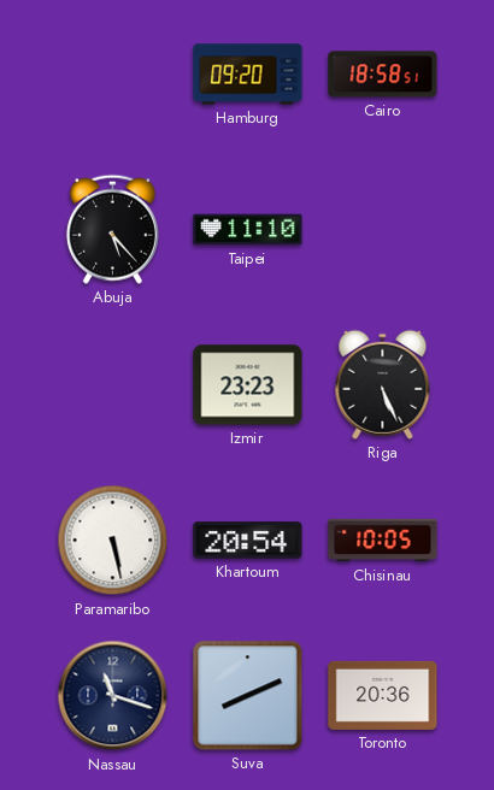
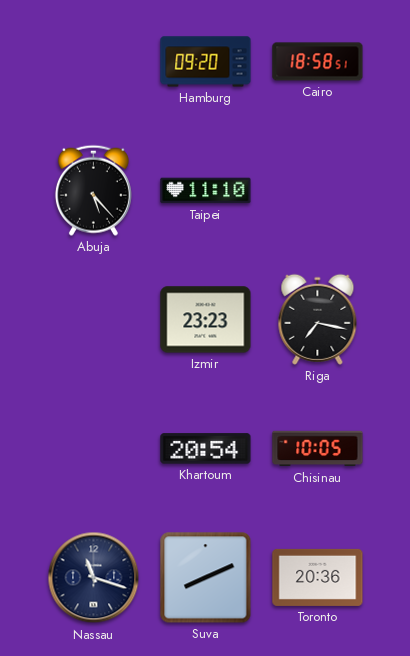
Riga: 5:26 -> 7:17
Paramaribo: 5:28 -> none
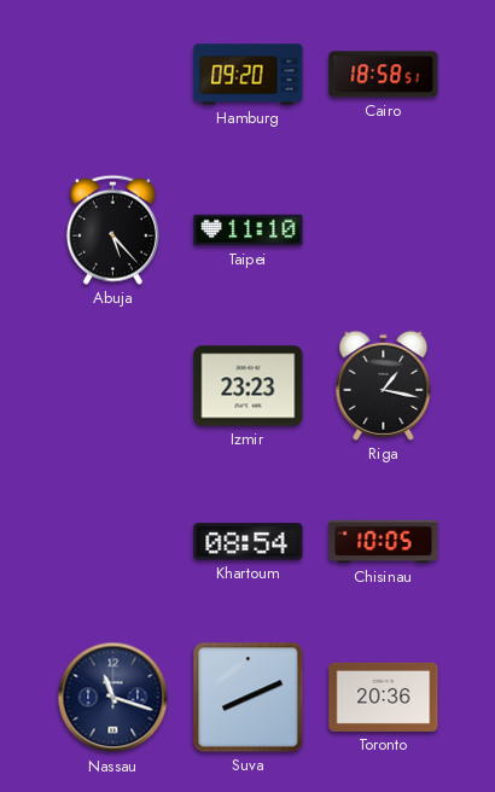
Riga: 7:17 -> 1:17
Khartoum: 20:54 -> 08:54
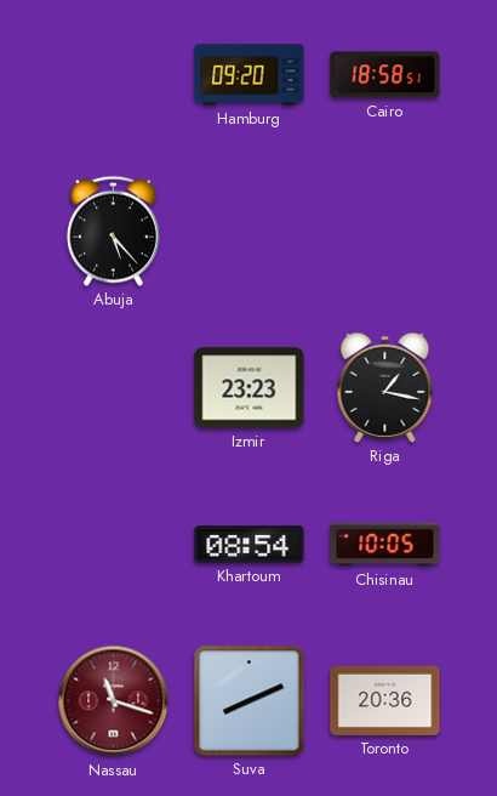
Taipei: 11:10 -> none
Nassau dial: navy -> burgundy
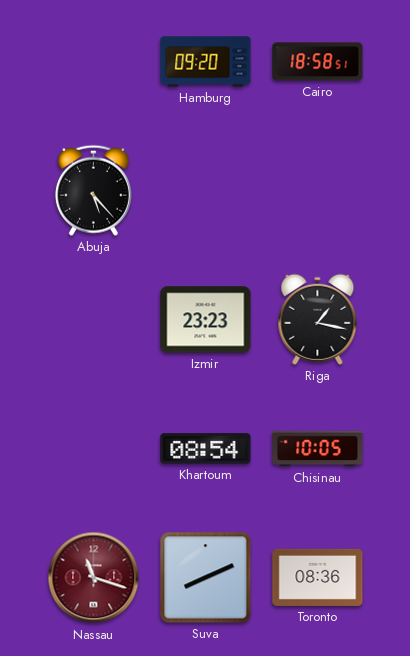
Toronto: 20:36 -> 08:36
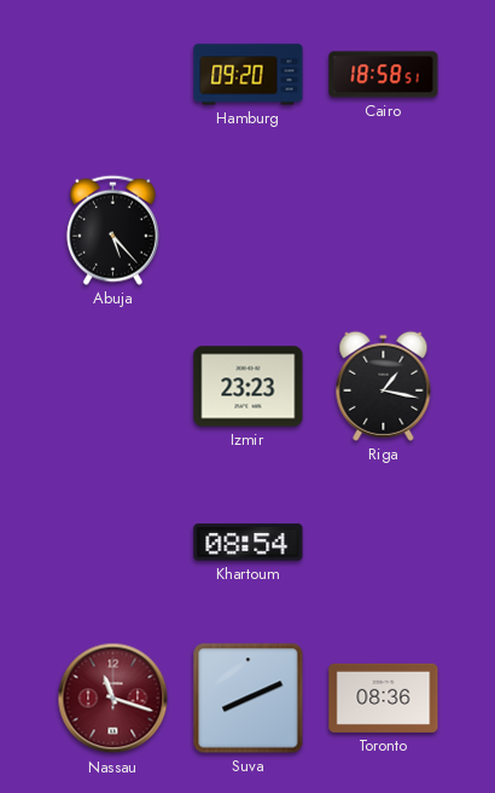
Chisinau: 10:05 -> none
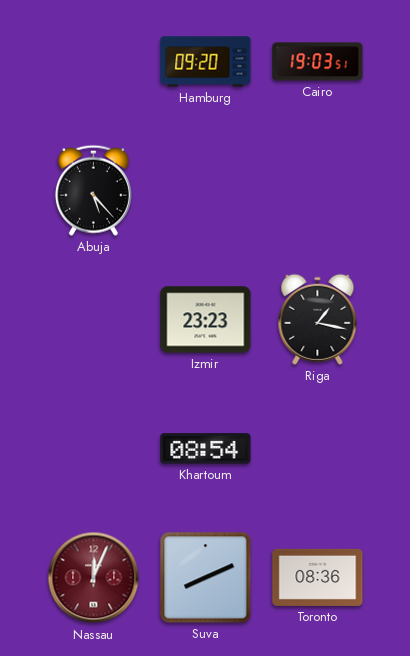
Cairo: 18:58 -> 19:03
Nassau: 11:18 -> 12:04
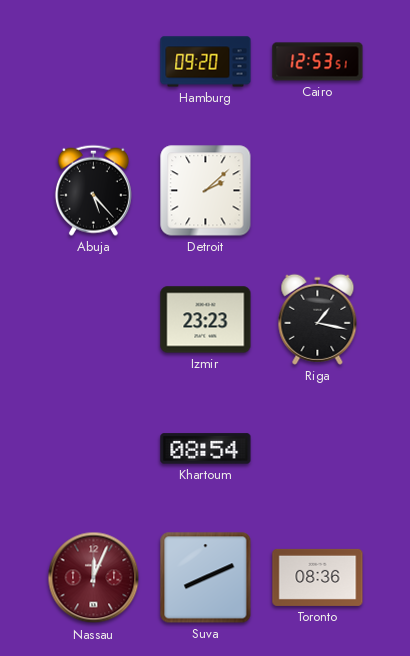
Cairo: 19:03 -> 12:53
Detroit: none -> 2:08
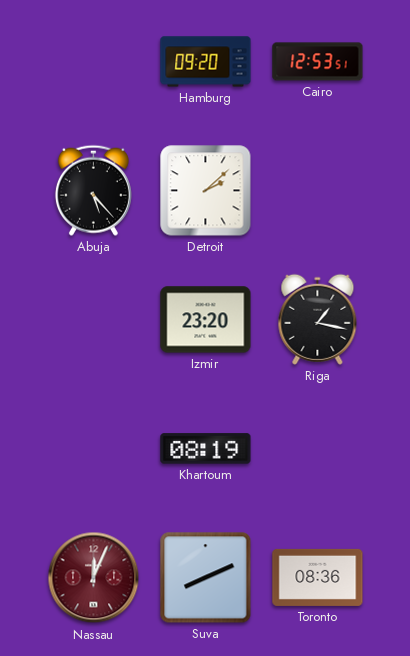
Izmir: 23:23 -> 23:20
Khartoum: 08:54 -> 08:19
